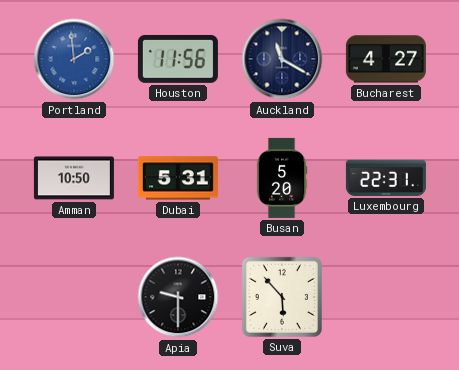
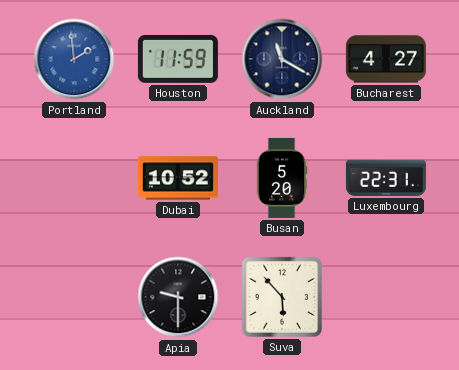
Houston: 11:56 -> 11:59
Amman: 10:50 -> none
Dubai: 5:31 -> 10:52
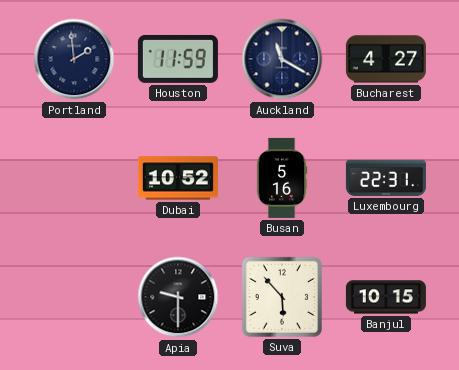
Portland dial: blue -> navy
Busan: 5:20 -> 5:16
Banjul: none -> 10:15
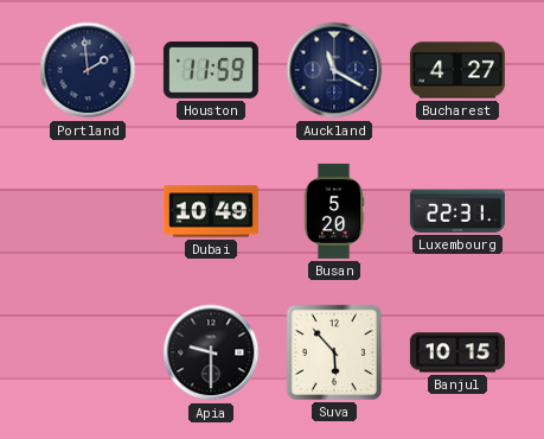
Dubai: 10:52 -> 10:49
Busan: 5:16 -> 5:20
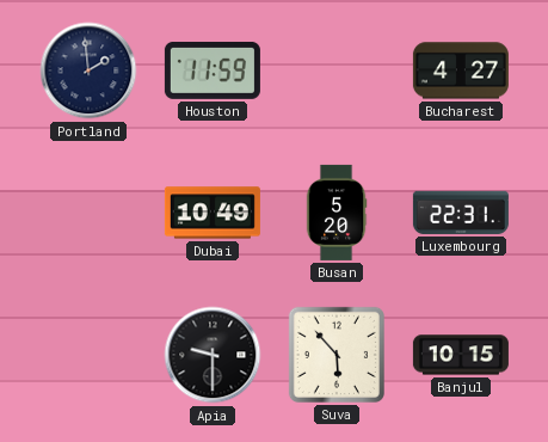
Auckland: 11:20 -> none
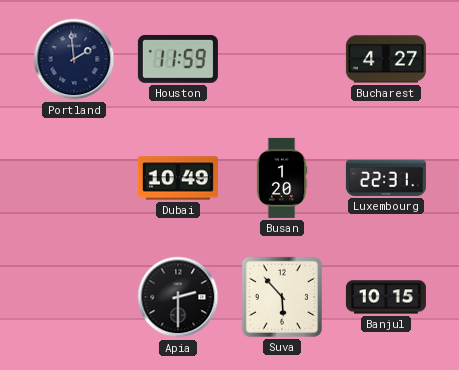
Busan: 5:20 -> 1:20
Apia: 9:30 -> 2:30
